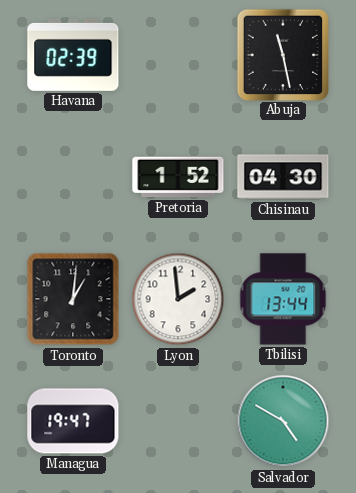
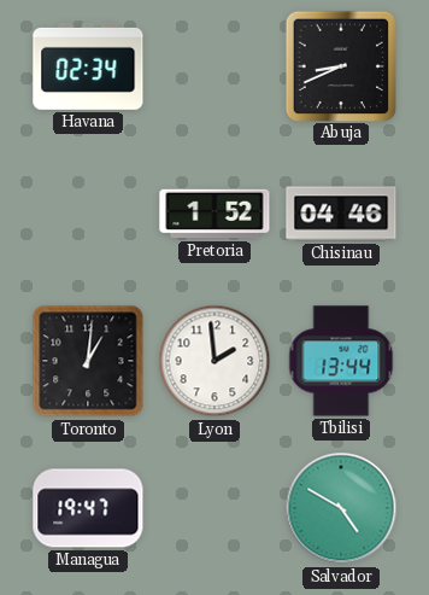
Havana: 02:39 -> 02:34
Abuja: 11:28 -> 8:41
Chisinau: 04:30 -> 04:46
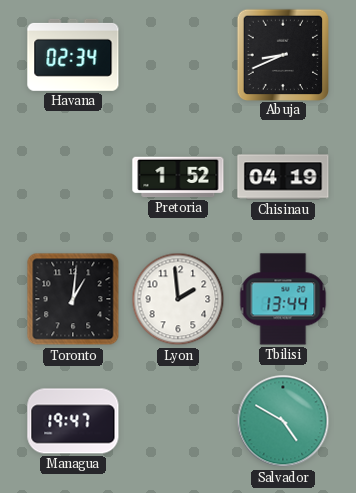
Chisinau: 04:46 -> 04:19
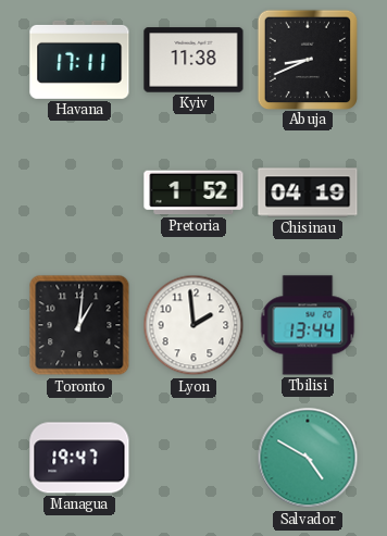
Havana: 02:34 -> 17:11
Kyiv: none -> 11:38
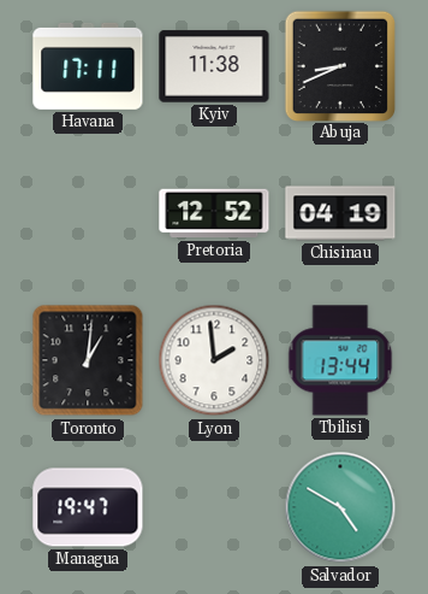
Pretoria: 1:52 -> 12:52
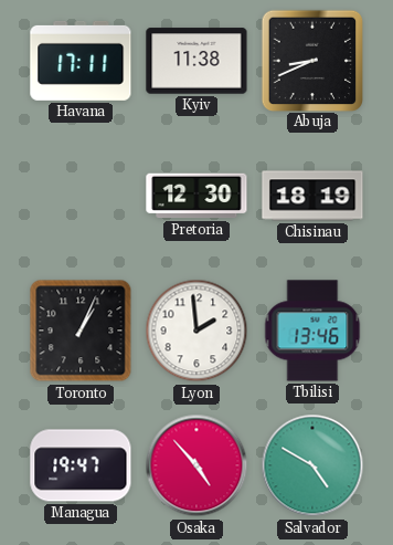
Pretoria: 12:52 -> 12:30
Chisinau: 04:19 -> 18:19
Toronto: 1:01 -> 1:04
Tbilisi: 13:44 -> 13:46
Osaka: none -> 4:53
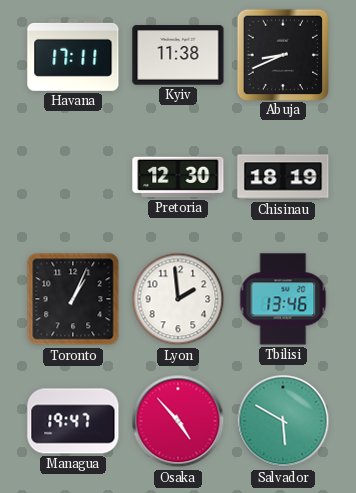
Salvador: 4:50 -> 5:50
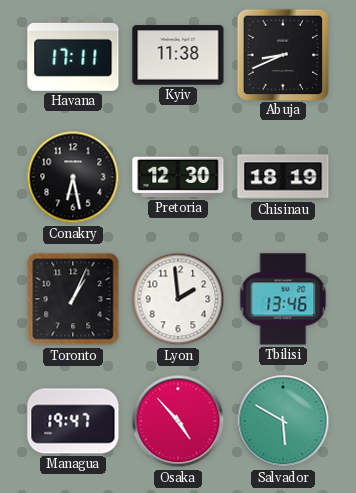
Conakry: none -> 6:28
